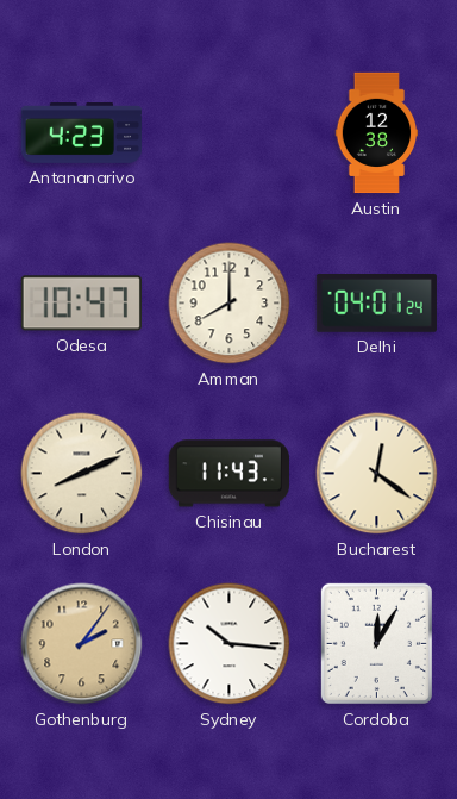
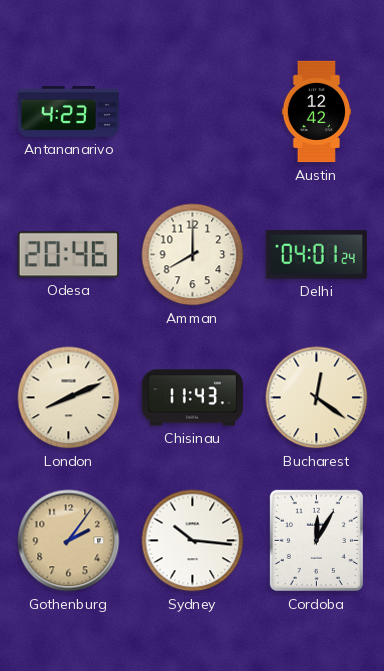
Austin: 12:38 -> 12:42
Odesa: 10:47 -> 20:46
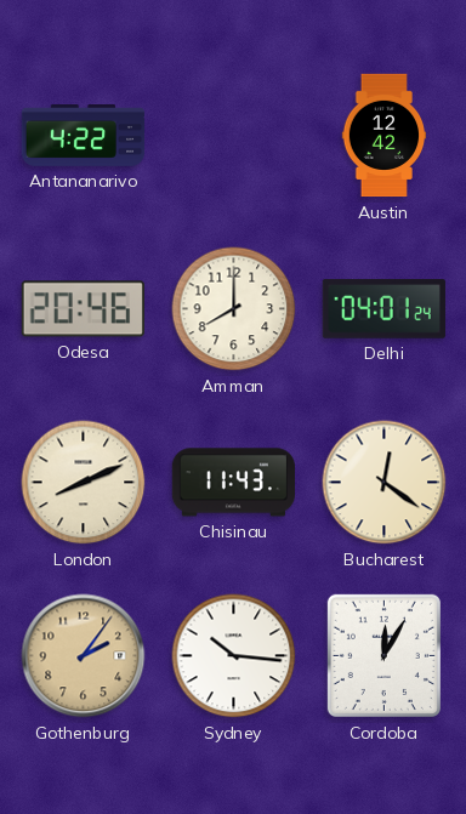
Antananarivo: 4:23 -> 4:22
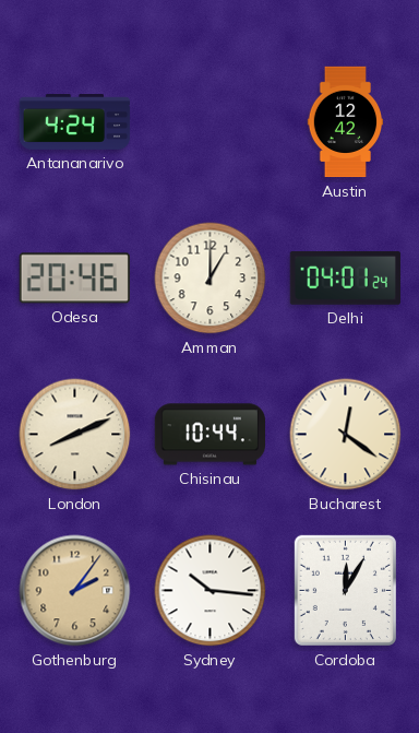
Antananarivo: 4:22 -> 4:24
Amman: 8:00 -> 1:00
Chisinau: 11:43 -> 10:44
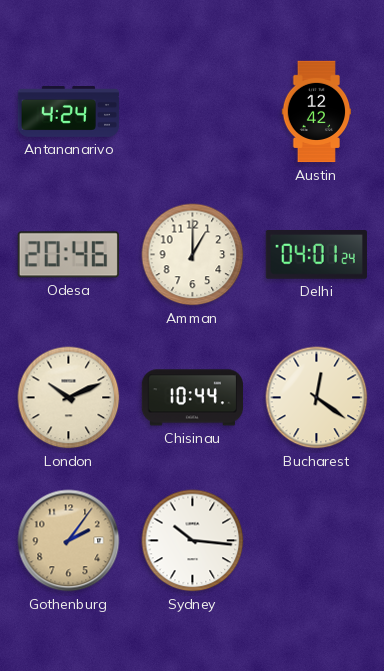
London: 8:11 -> 10:11
Cordoba: 12:05 -> none
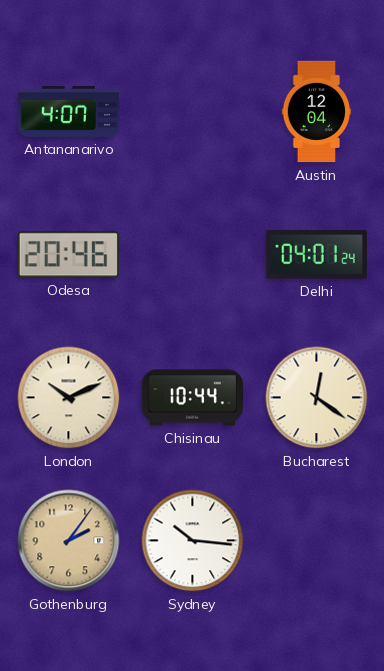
Antananarivo: 4:24 -> 4:07
Austin: 12:42 -> 12:04
Amman: 1:00 -> none
